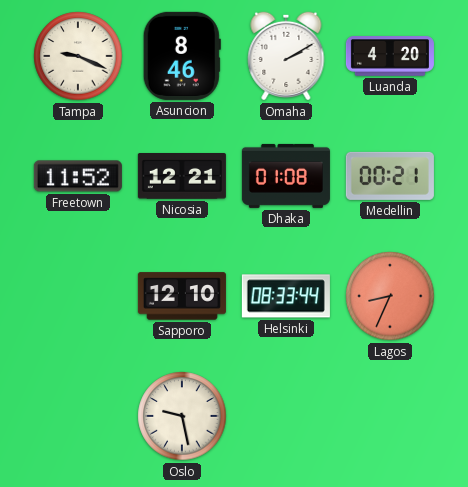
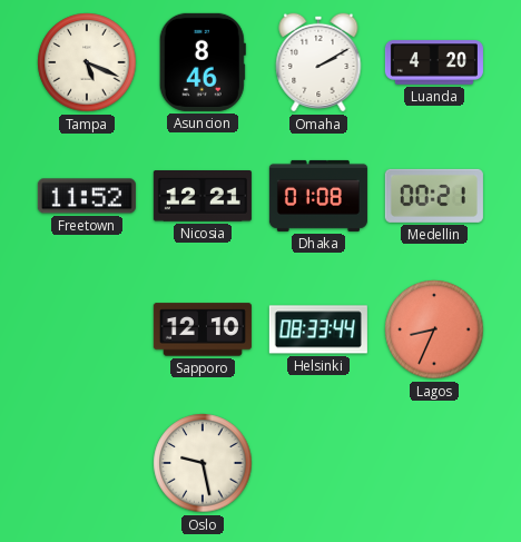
Tampa: 9:19 -> 5:19
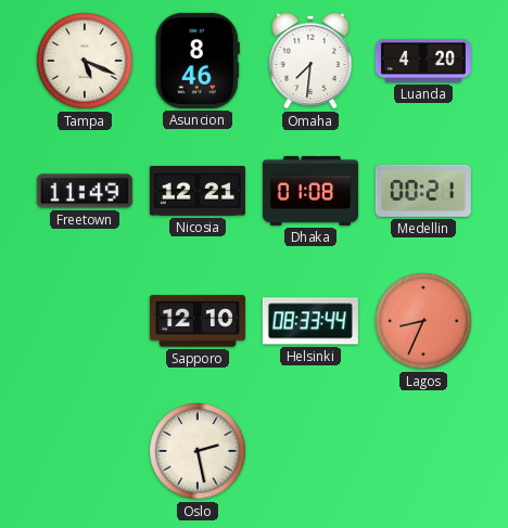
Omaha: 2:10 -> 7:31
Freetown: 11:52 -> 11:49
Oslo: 9:28 -> 2:28
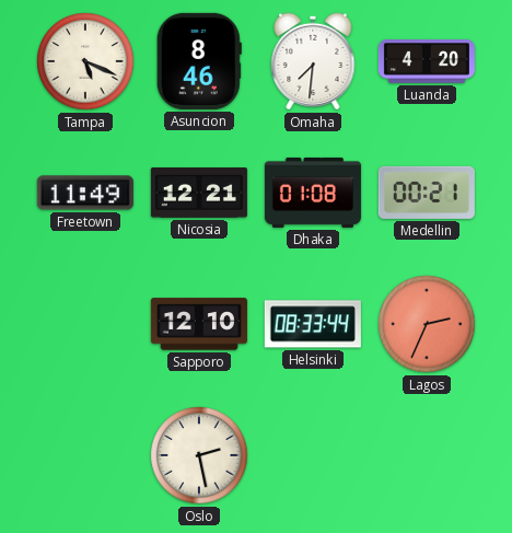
Lagos: 8:34 -> 2:34
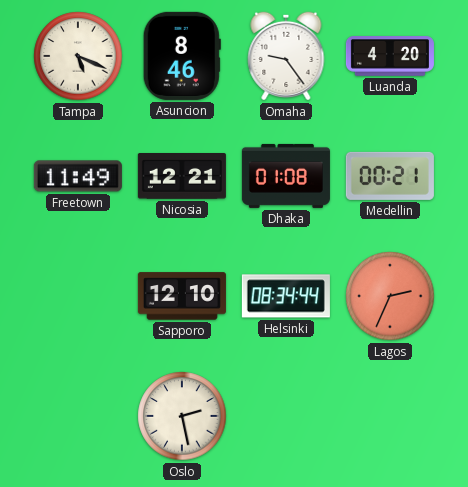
Omaha: 7:31 -> 9:24
Helsinki: 08:33 -> 08:34
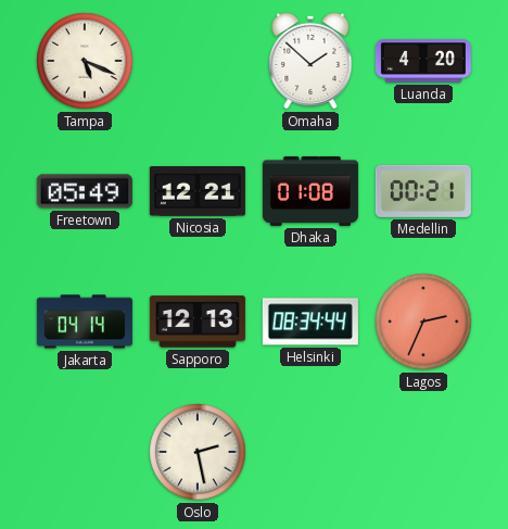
Asuncion: 8:46 -> none
Omaha: 9:24 -> 1:52
Freetown: 11:49 -> 05:49
Jakarta: none -> 04:14
Sapporo: 12:10 -> 12:13
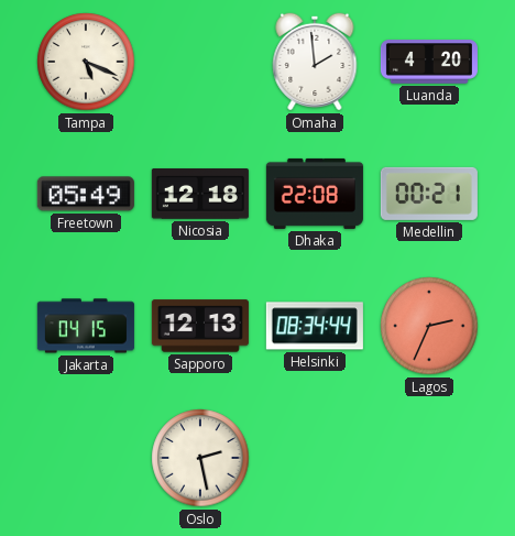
Omaha: 1:52 -> 1:59
Nicosia: 12:21 -> 12:18
Dhaka: 01:08 -> 22:08
Jakarta: 04:14 -> 04:15
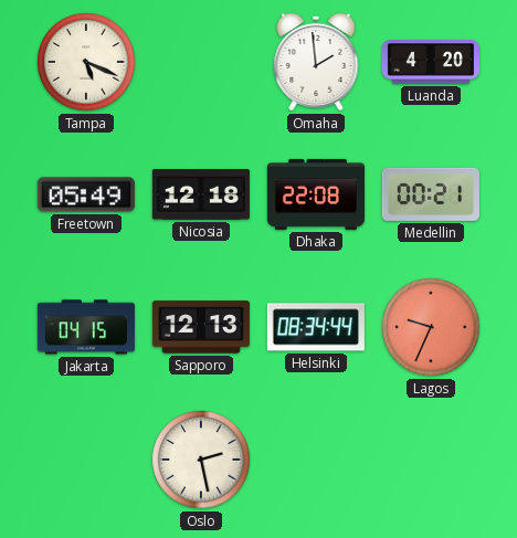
Lagos: 2:34 -> 9:34
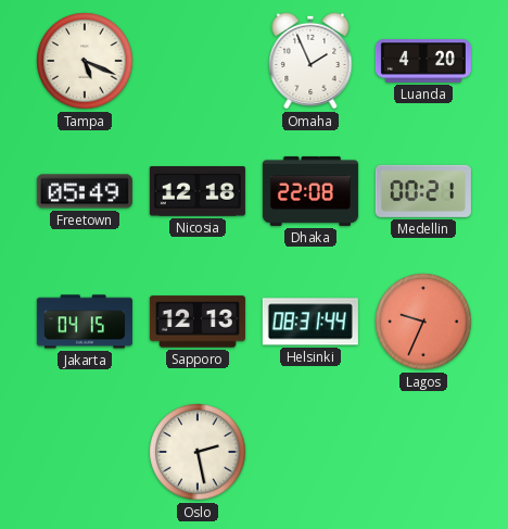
Omaha: 1:59 -> 1:56
Helsinki: 08:34 -> 08:31
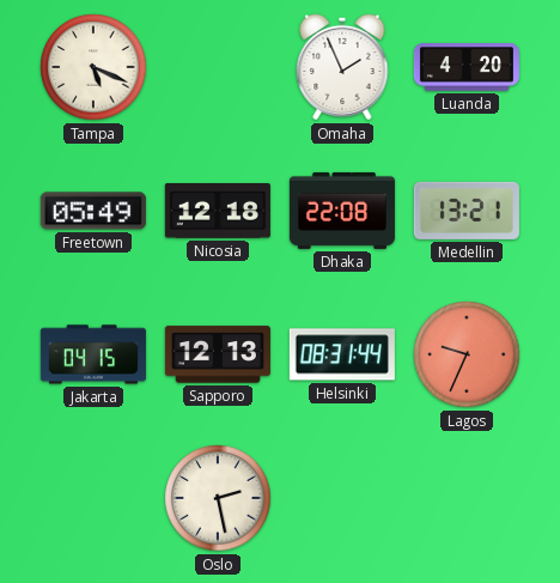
Medellin: 00:21 -> 13:21
